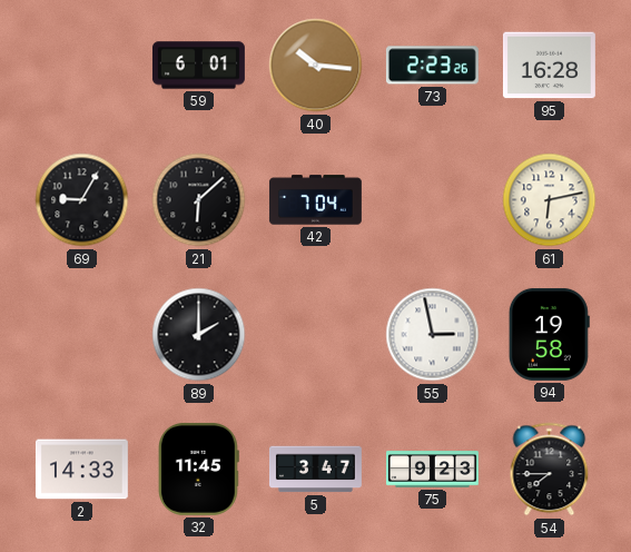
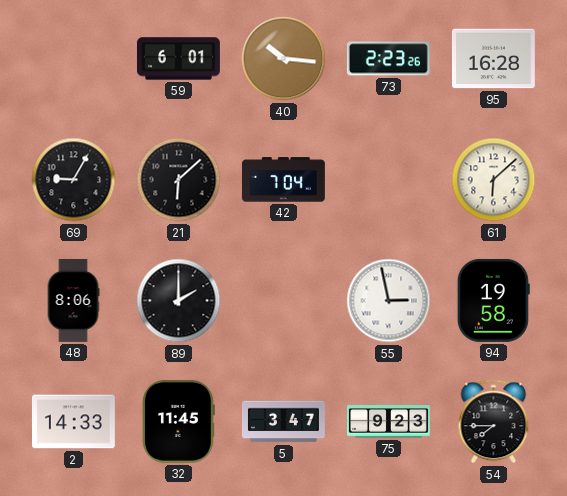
61: 6:13 -> 6:08
48: none -> 8:06
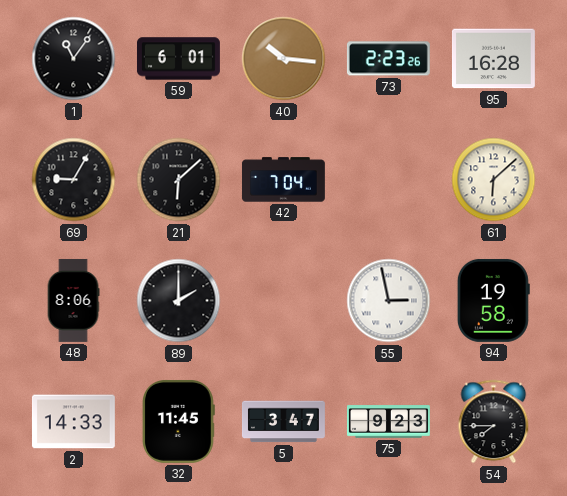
1: none -> 11:06
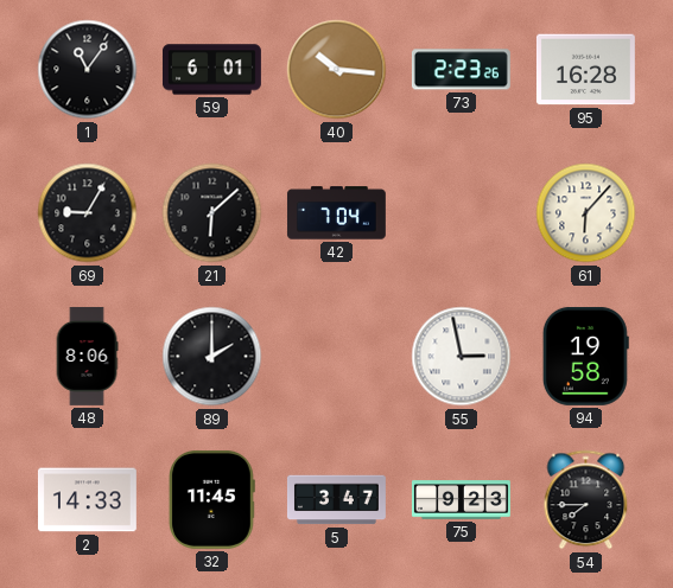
61: 6:08 -> 6:07
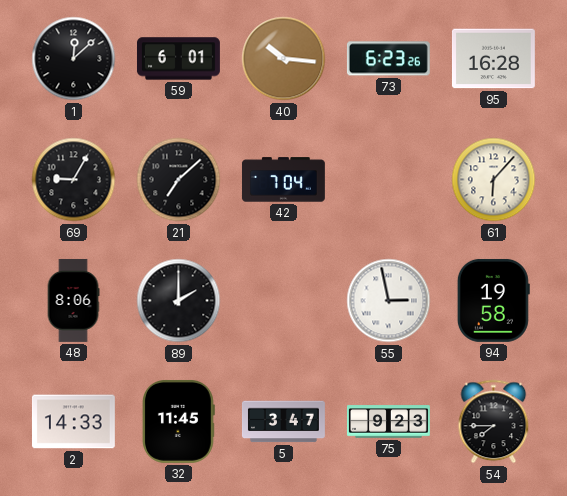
1: 11:06 -> 12:08
73: 2:23 -> 6:23
21: 6:08 -> 7:08
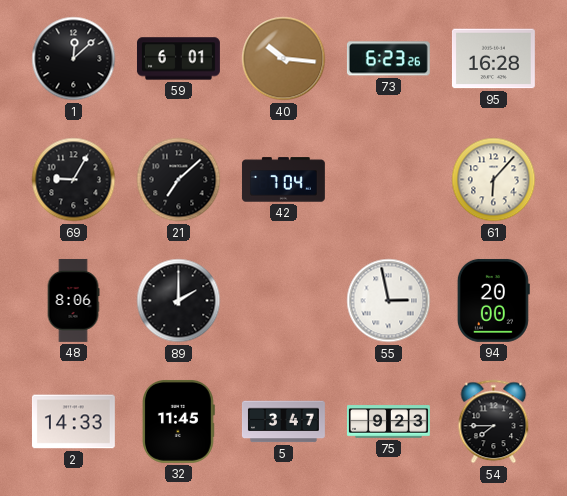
94: 19:58 -> 20:00
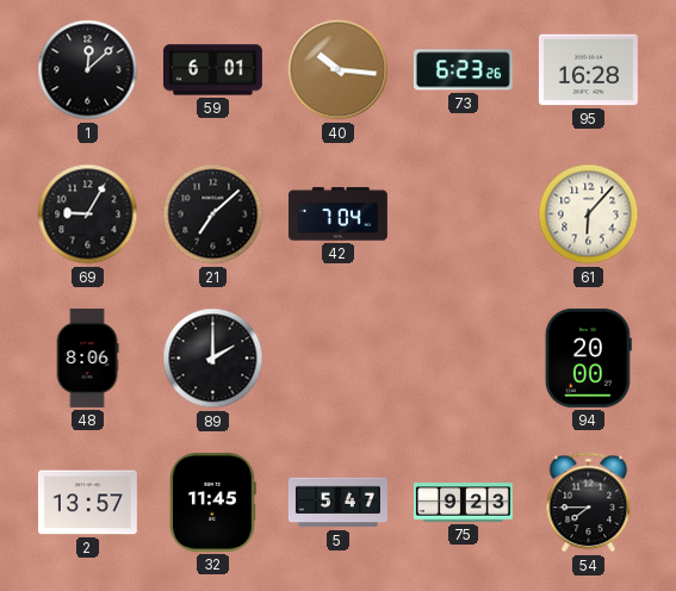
55: 2:58 -> none
2: 14:33 -> 13:57
5: 3:47 -> 5:47
